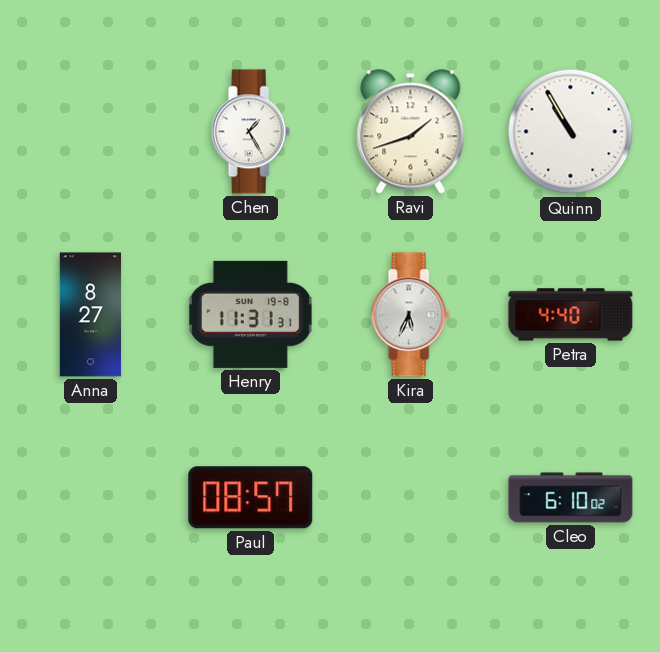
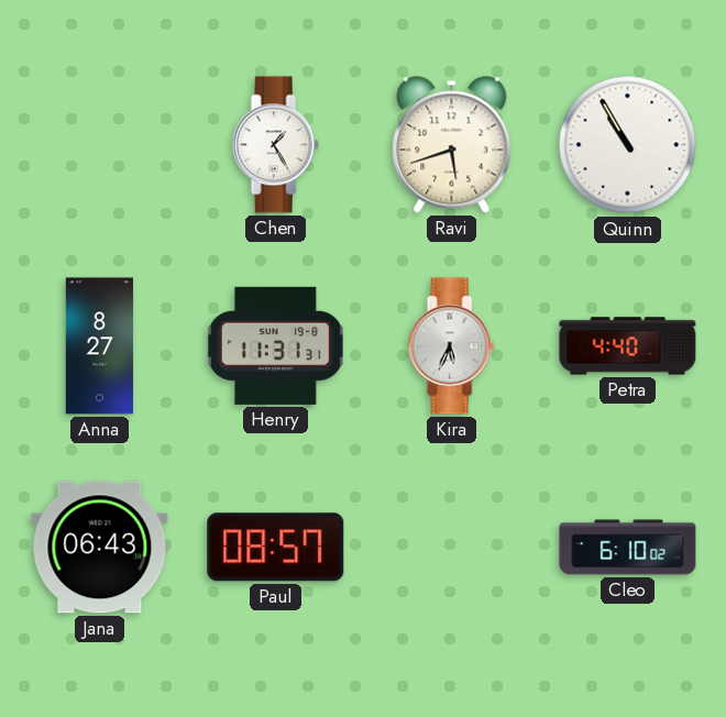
Ravi: 1:42 -> 5:42
Jana: none -> 06:43
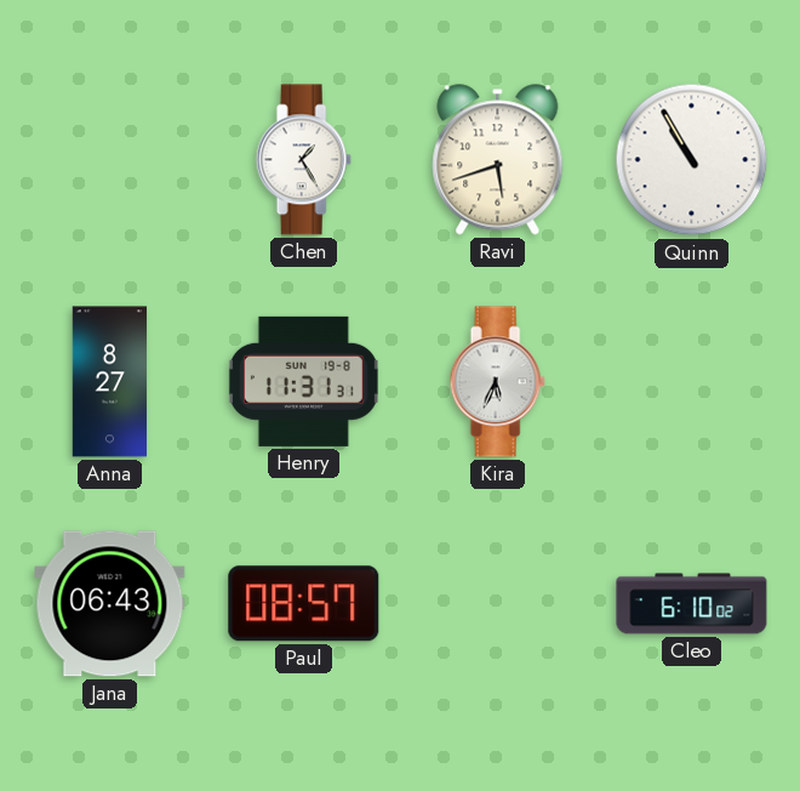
Petra: 4:40 -> none
